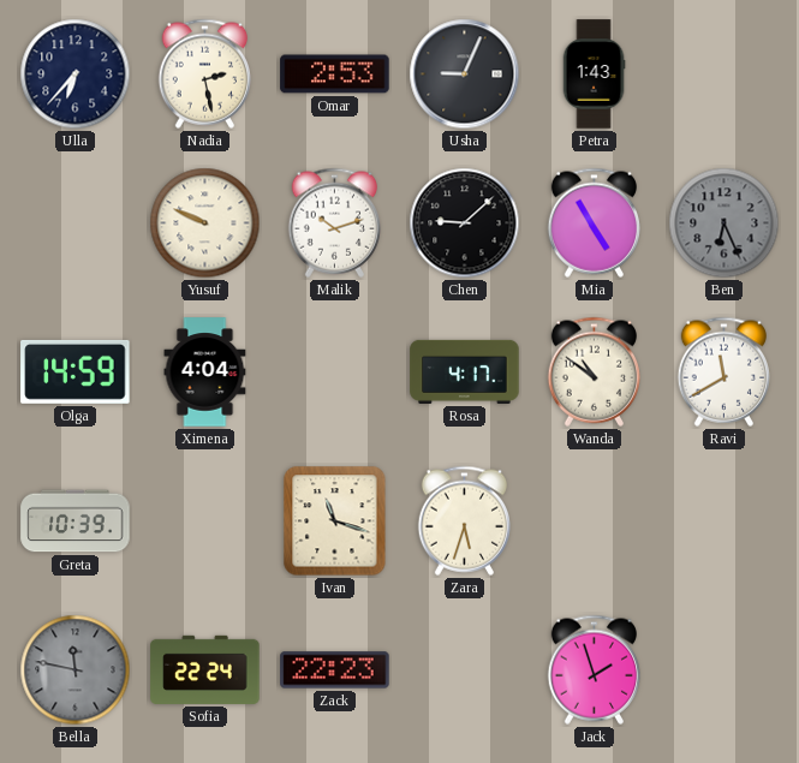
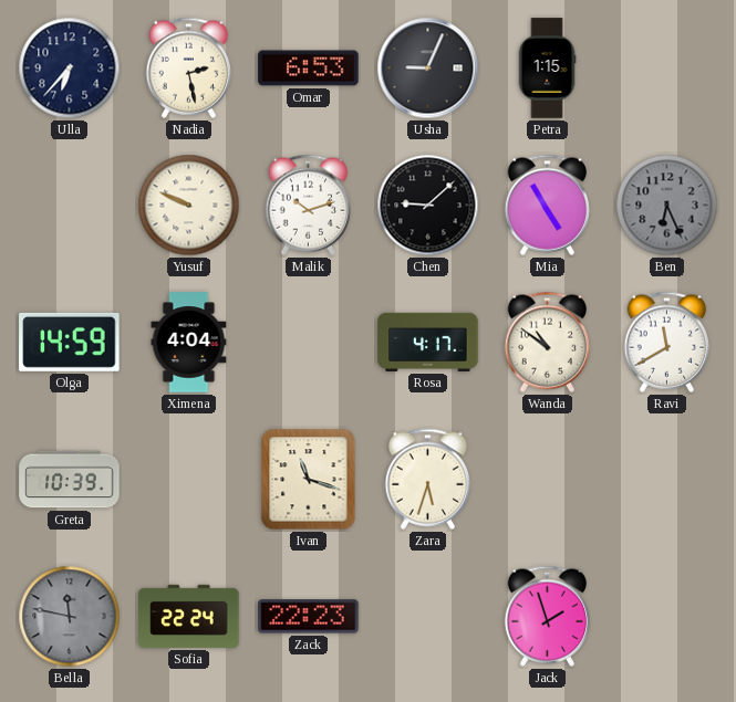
Omar: 2:53 -> 6:53
Petra: 1:43 -> 1:15
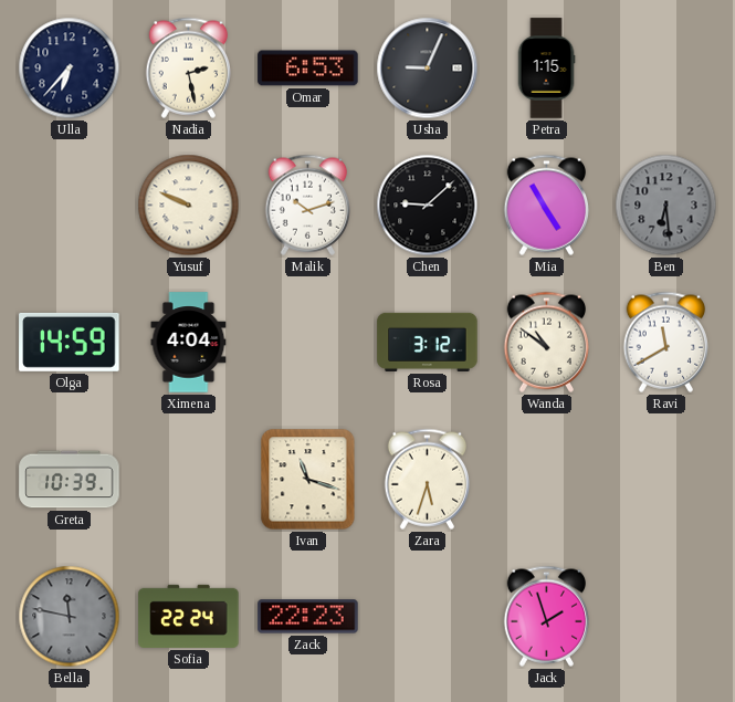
Ben: 6:26 -> 6:29
Rosa: 4:17 -> 3:12
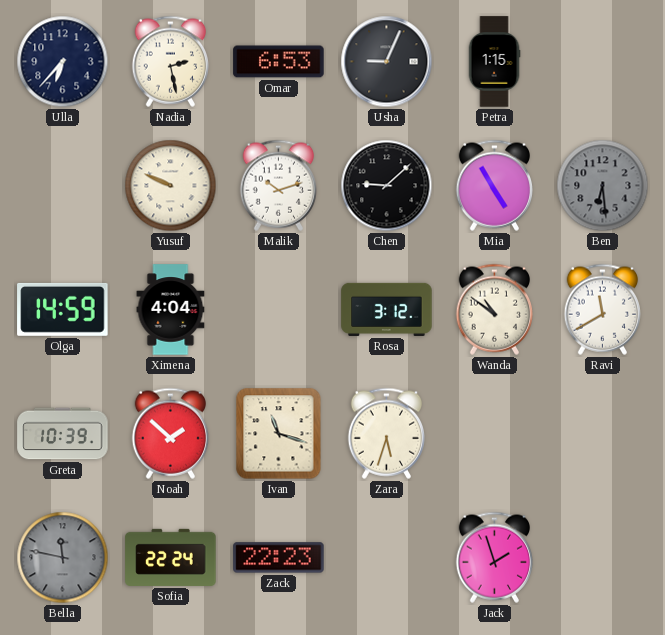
Noah: none -> 1:52
